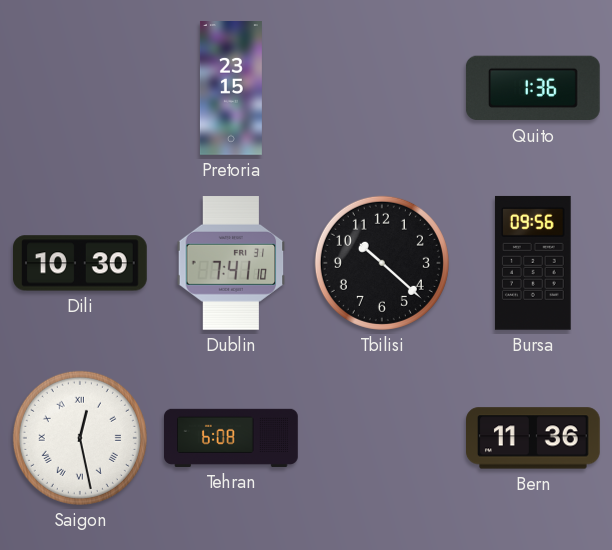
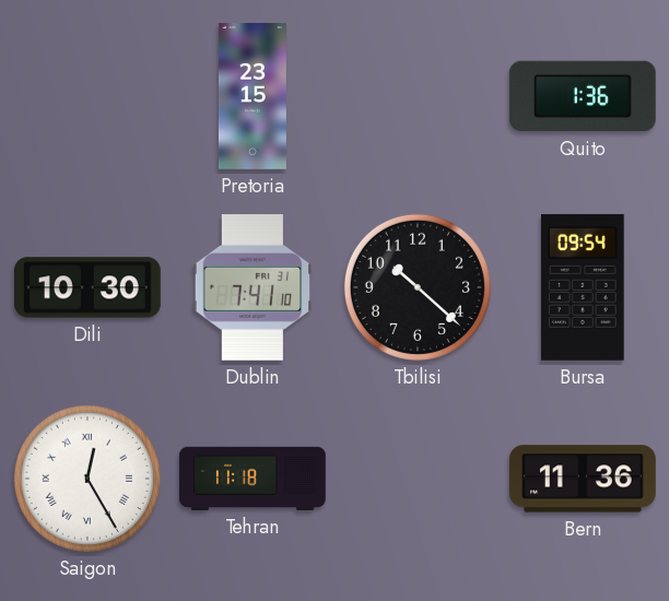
Bursa: 09:56 -> 09:54
Saigon: 12:28 -> 12:25
Tehran: 6:08 -> 11:18
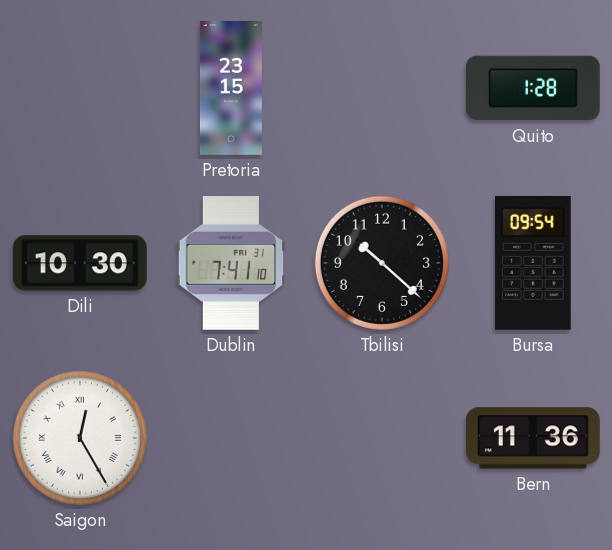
Quito: 1:36 -> 1:28
Tehran: 11:18 -> none
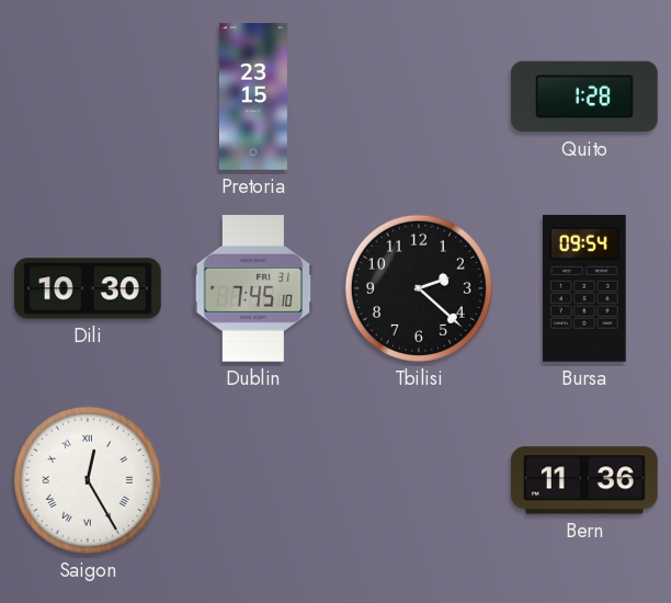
Dublin: 7:41 -> 7:45
Tbilisi: 10:22 -> 2:22
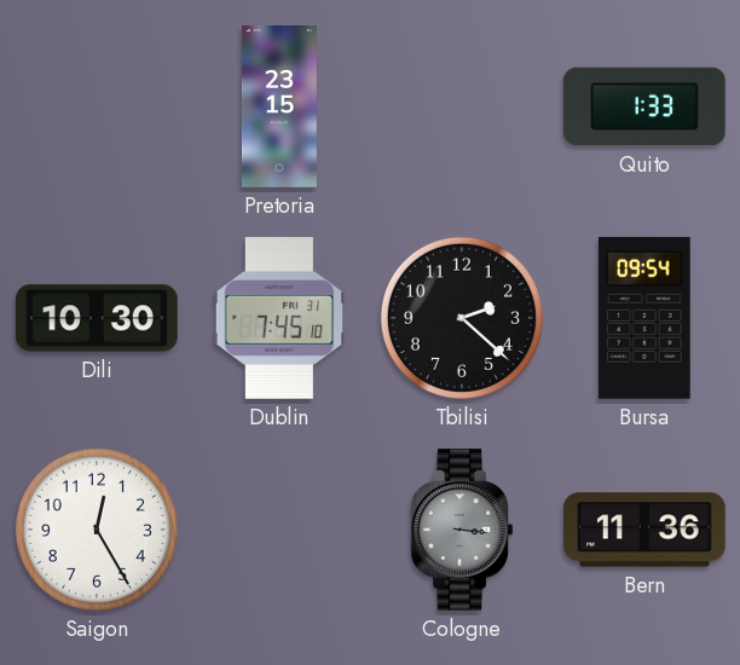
Quito: 1:28 -> 1:33
Saigon numerals: Roman -> Arabic
Cologne: none -> 3:16
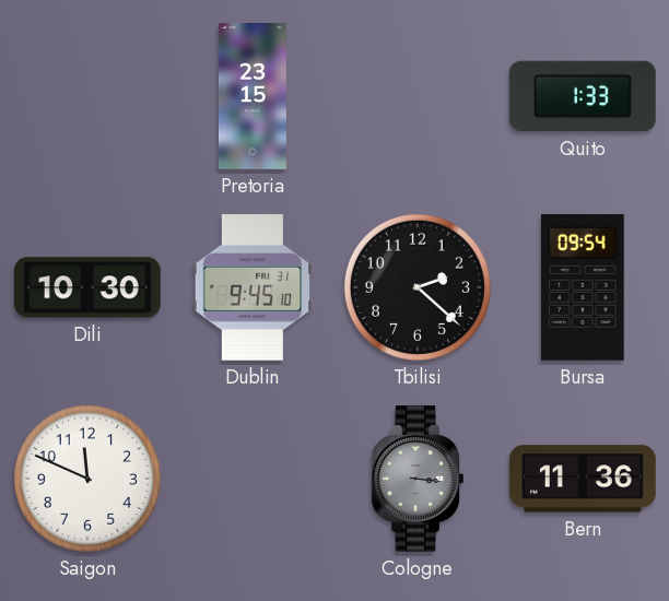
Dublin: 7:45 -> 9:45
Saigon: 12:25 -> 11:49
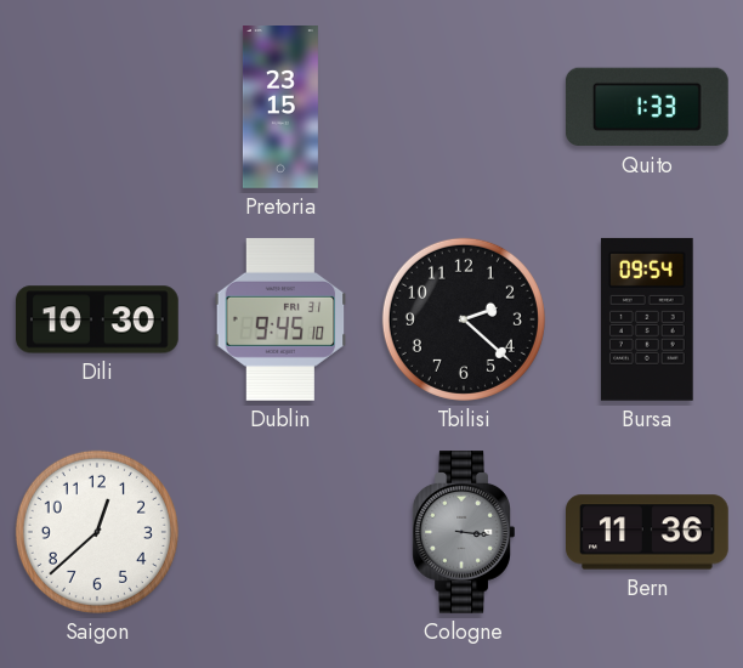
Saigon: 11:49 -> 12:38
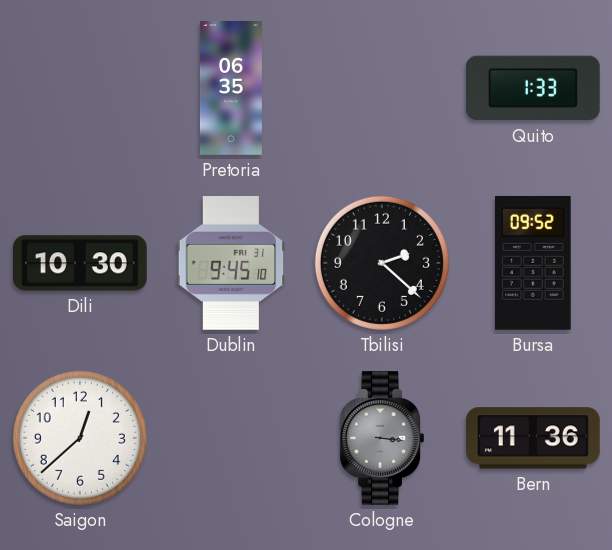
Pretoria: 23:15 -> 06:35
Bursa: 09:54 -> 09:52
